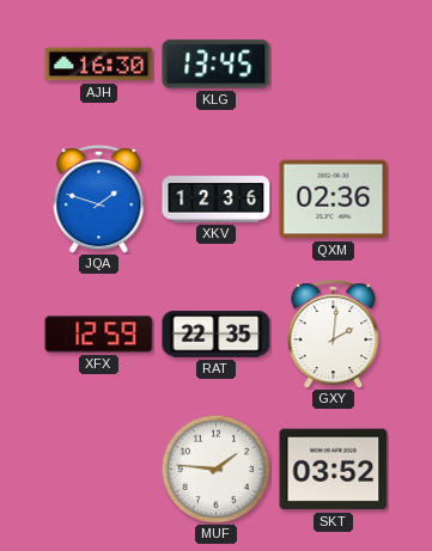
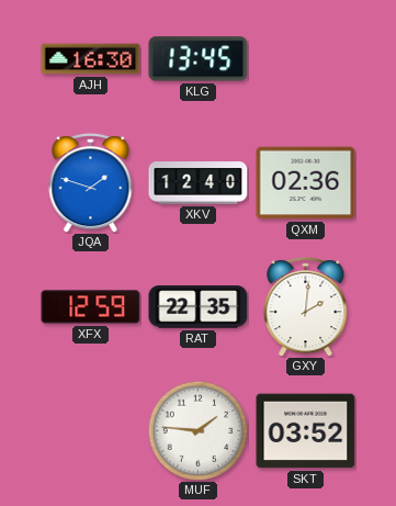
XKV: 12:36 -> 12:40
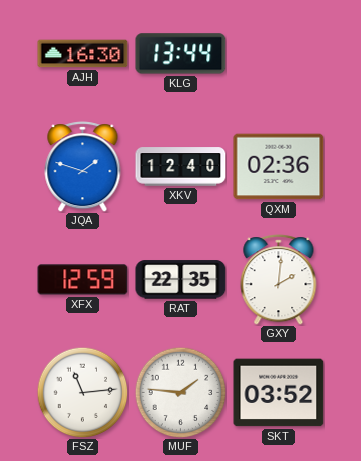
KLG: 13:45 -> 13:44
FSZ: none -> 11:14
